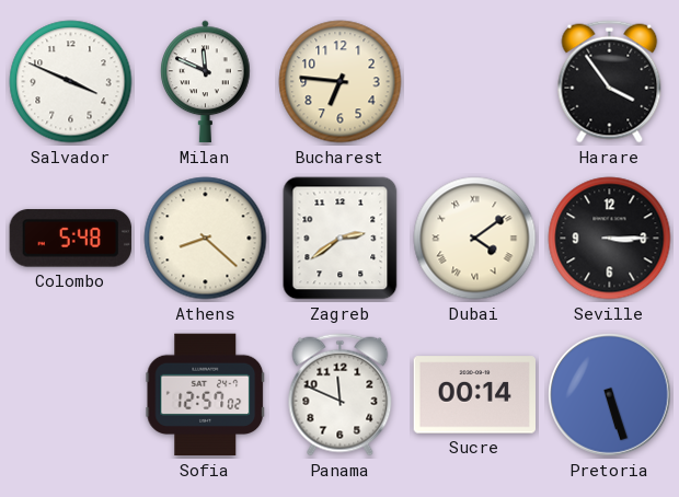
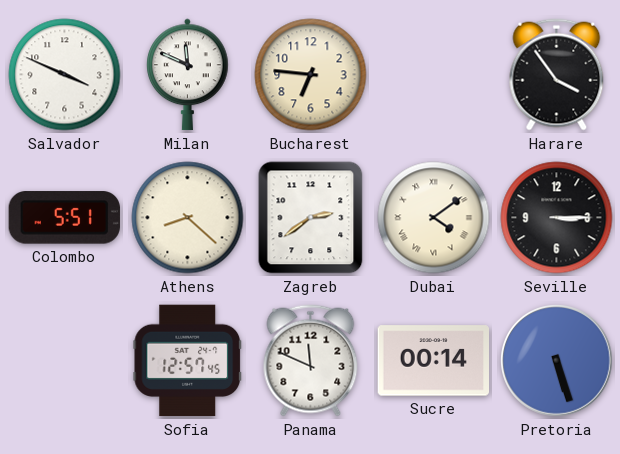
Colombo: 5:48 -> 5:51
Sofia: 12:57:02 -> 12:57:45
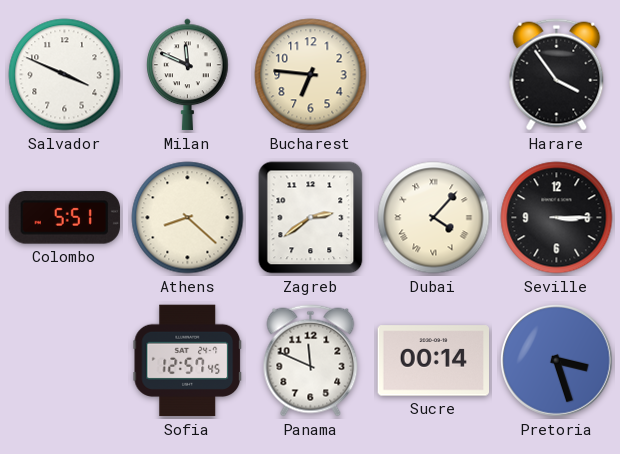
Dubai: 4:09 -> 4:07
Pretoria: 5:27 -> 3:27
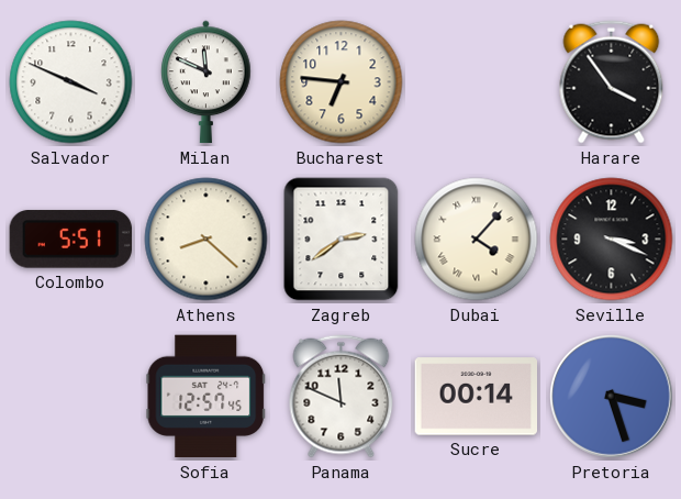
Seville: 3:15 -> 3:19
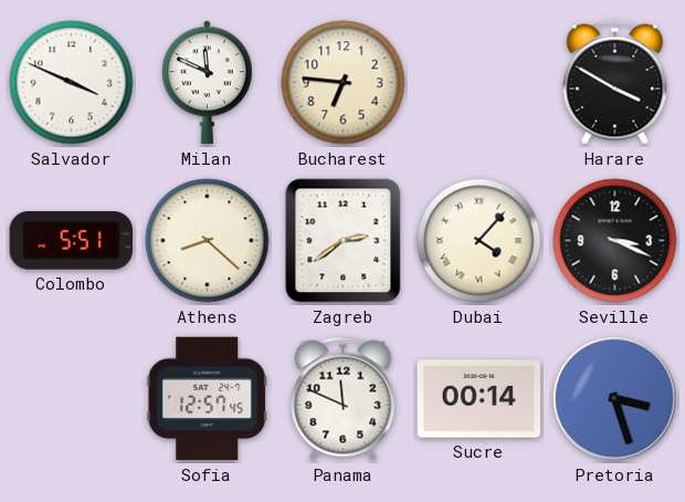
Harare: 3:54 -> 3:50
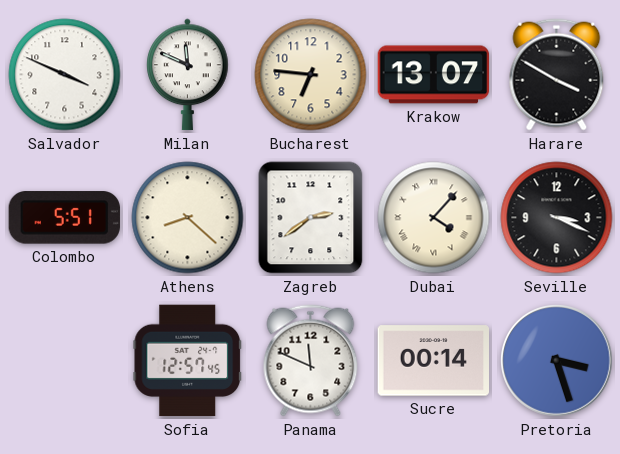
Krakow: none -> 13:07
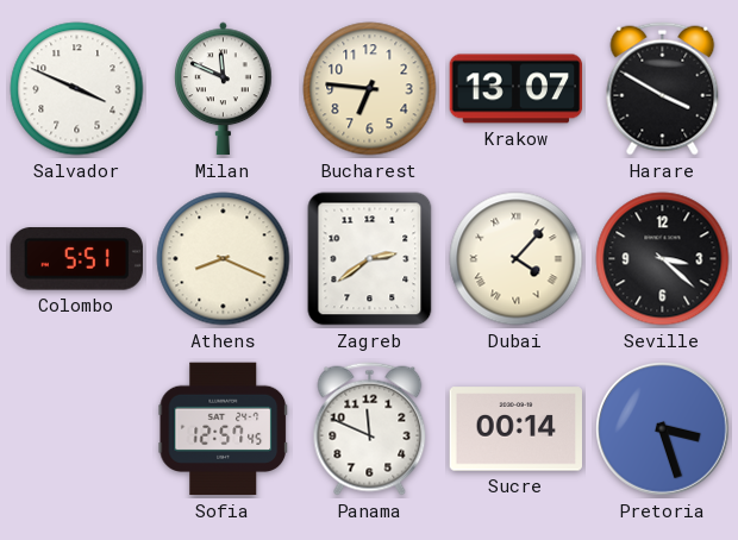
Athens: 8:22 -> 8:19
Seville: 3:19 -> 3:22
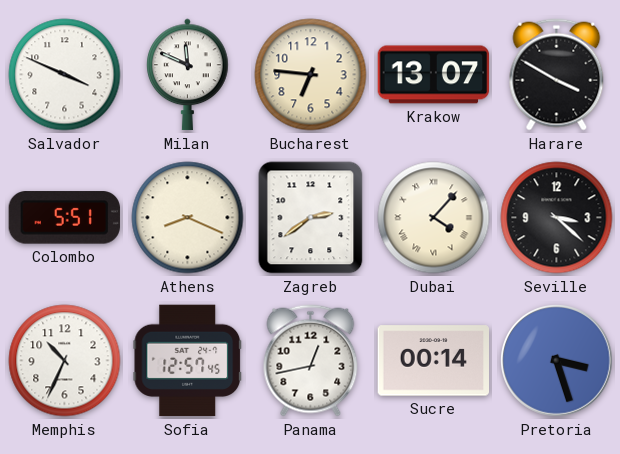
Memphis: none -> 10:34
Panama: 11:49 -> 12:43
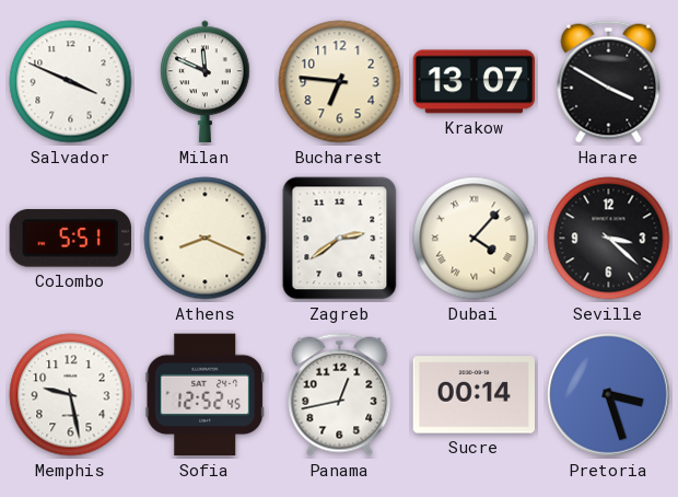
Memphis: 10:34 -> 9:28
Sofia: 12:57 -> 12:52
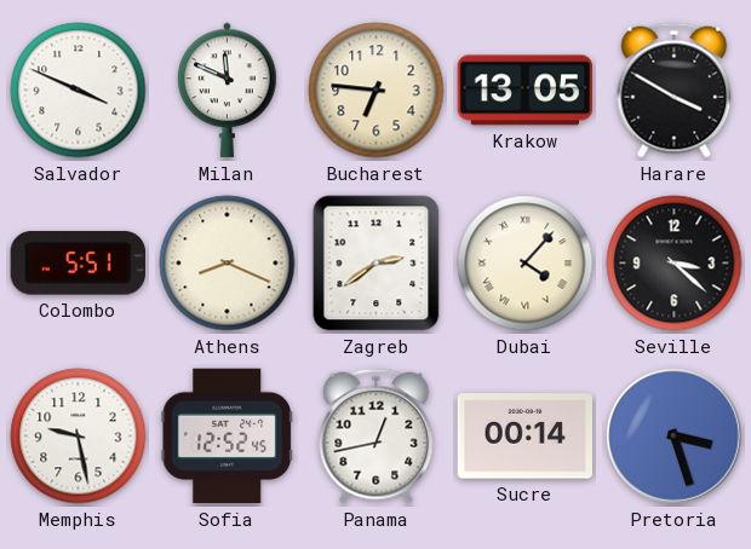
Krakow: 13:07 -> 13:05
